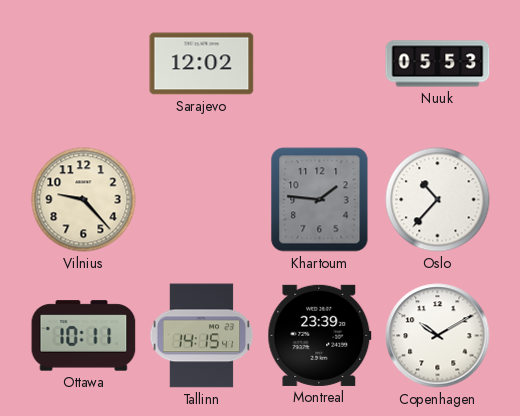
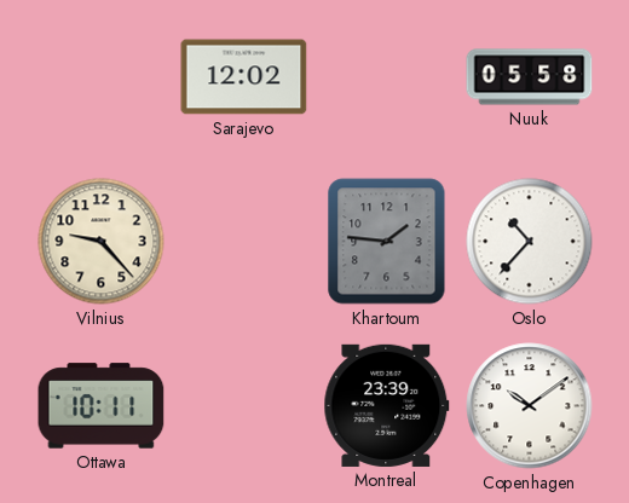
Nuuk: 05:53 -> 05:58
Tallinn: 14:15 -> none
Copenhagen: 10:10 -> 10:09
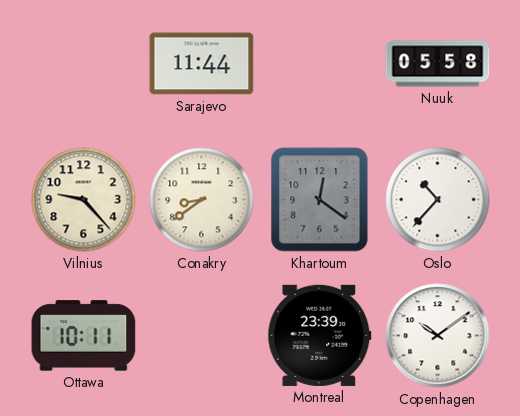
Sarajevo: 12:02 -> 11:44
Conakry: none -> 8:39
Khartoum: 1:46 -> 12:21
